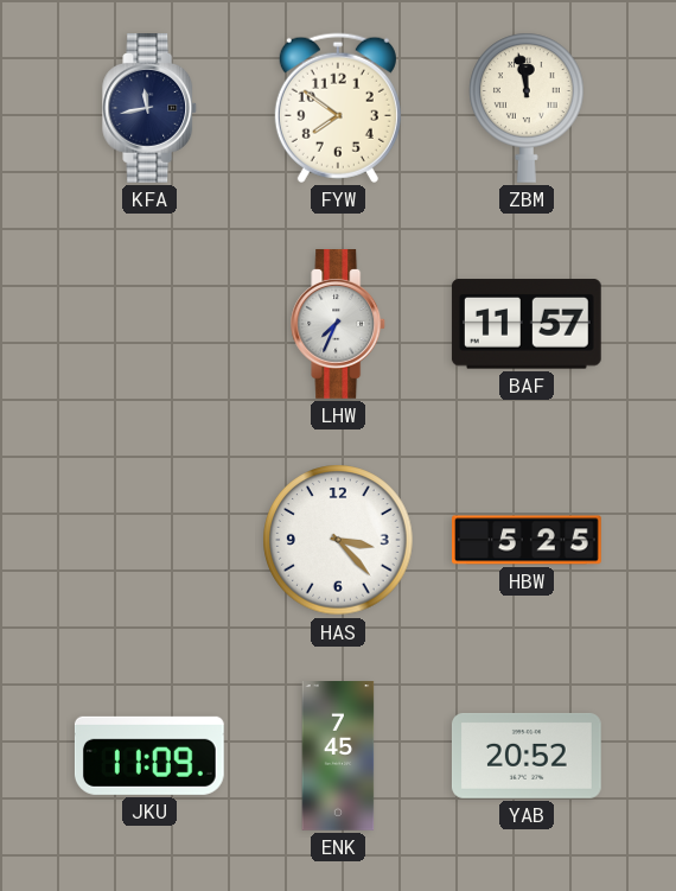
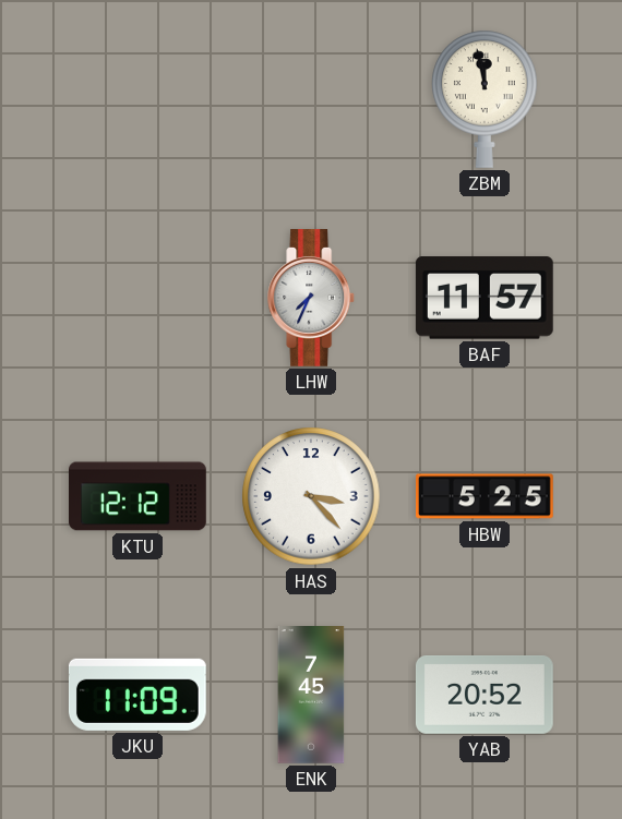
KFA: 11:43 -> none
FYW: 7:51 -> none
KTU: none -> 12:12
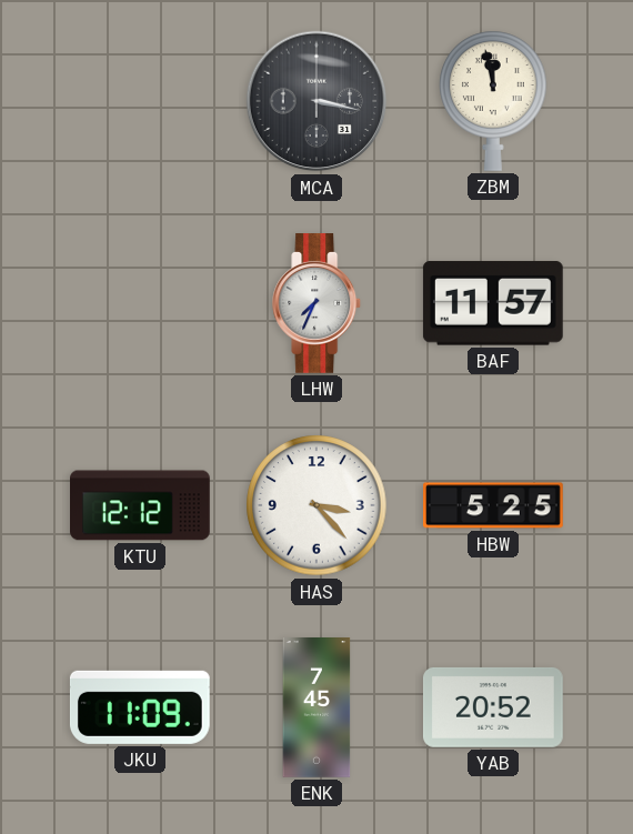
MCA: none -> 3:17
